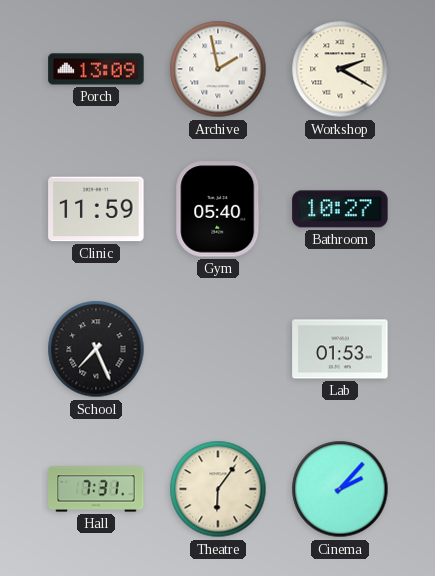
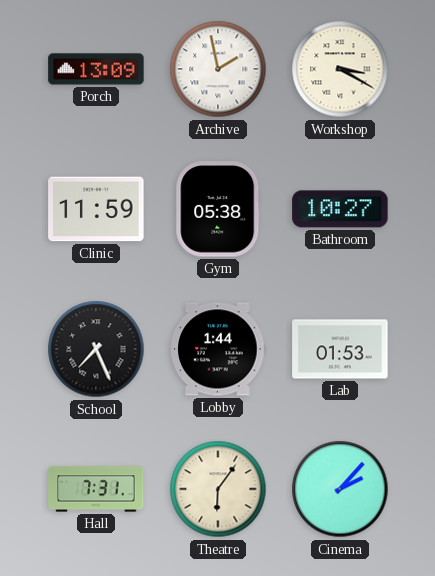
Workshop: 2:20 -> 3:20
Gym: 05:40 -> 05:38
Lobby: none -> 1:44
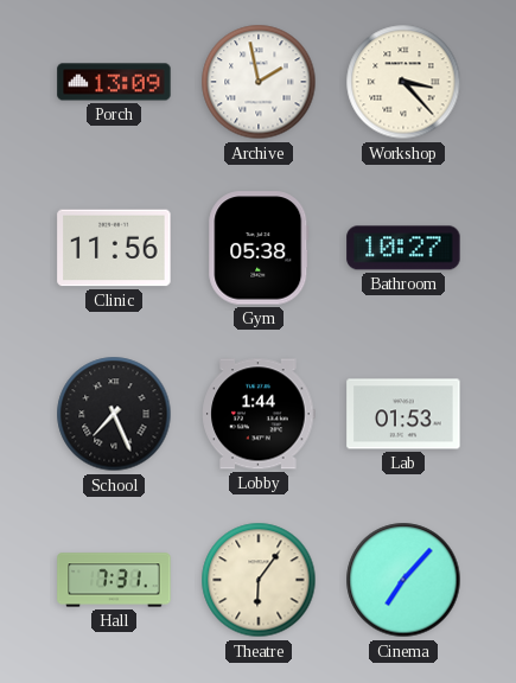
Workshop: 3:20 -> 3:23
Clinic: 11:59 -> 11:56
Cinema: 2:07 -> 7:07
